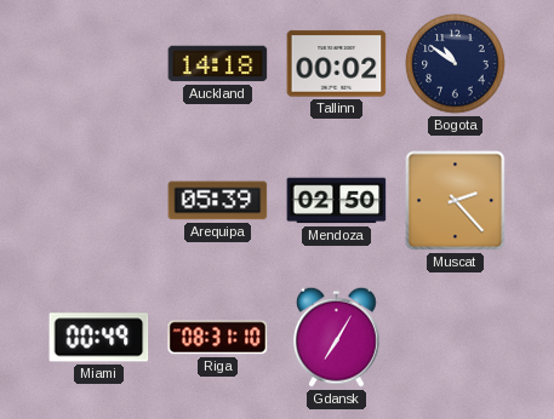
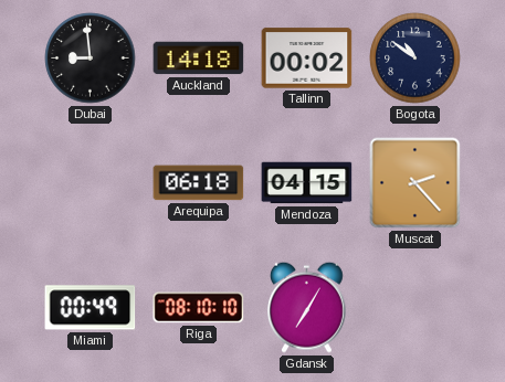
Dubai: none -> 8:59
Arequipa: 05:39 -> 06:18
Mendoza: 02:50 -> 04:15
Riga: 08:31 -> 08:10
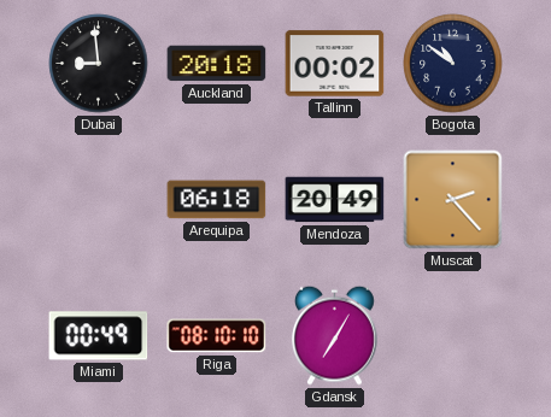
Auckland: 14:18 -> 20:18
Mendoza: 04:15 -> 20:49
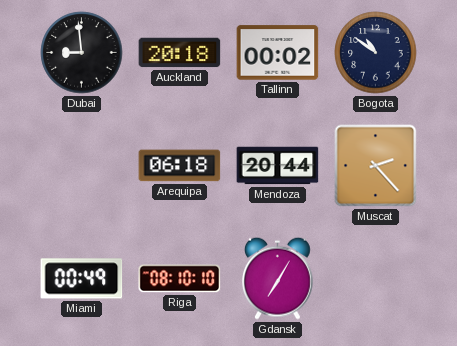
Mendoza: 20:49 -> 20:44
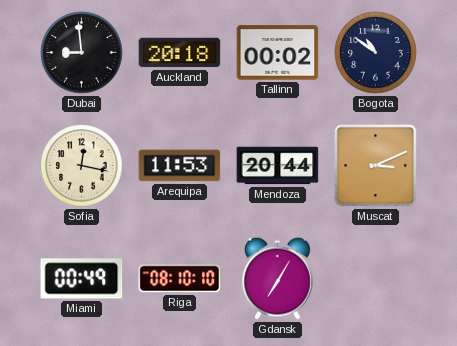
Sofia: none -> 12:17
Arequipa: 06:18 -> 11:53
Muscat: 2:23 -> 3:11
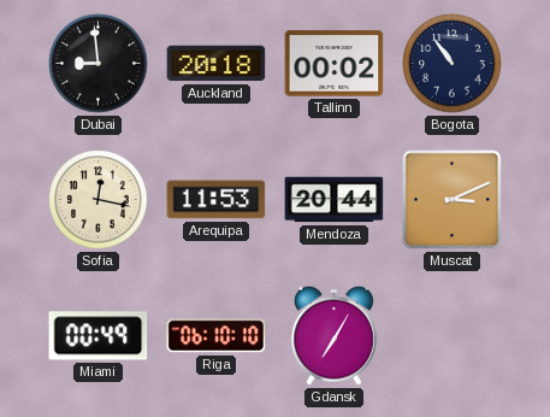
Bogota: 10:51 -> 10:54
Riga: 08:10 -> 06:10
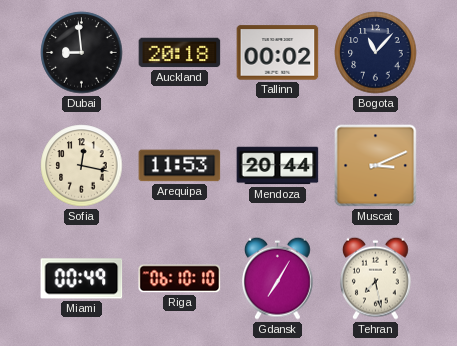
Bogota: 10:54 -> 11:07
Tehran: none -> 7:28
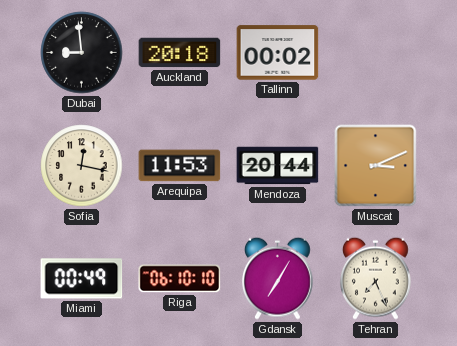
Bogota: 11:07 -> none
Tehran: 7:28 -> 7:26
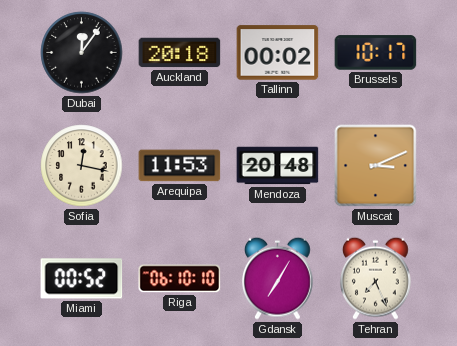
Dubai: 8:59 -> 12:06
Brussels: none -> 10:17
Mendoza: 20:44 -> 20:48
Miami: 00:49 -> 00:52
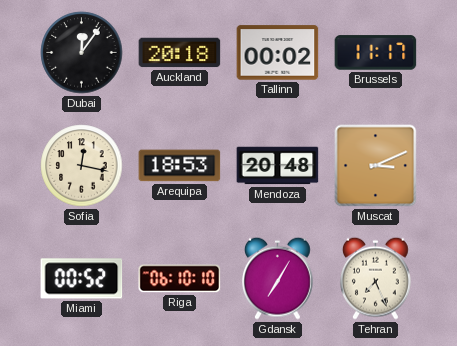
Brussels: 10:17 -> 11:17
Arequipa: 11:53 -> 18:53
